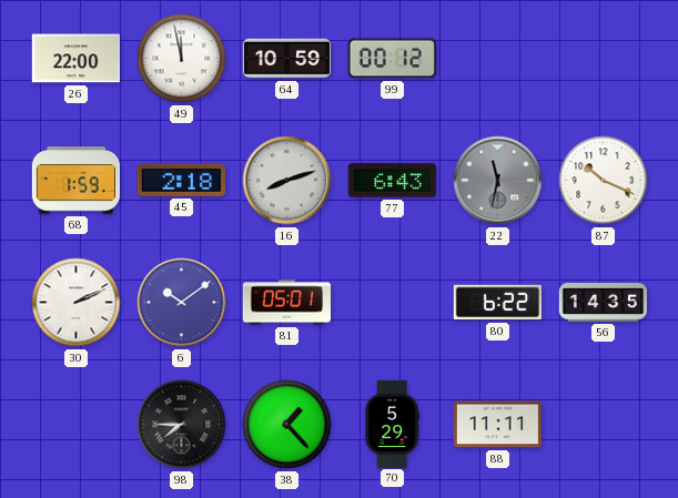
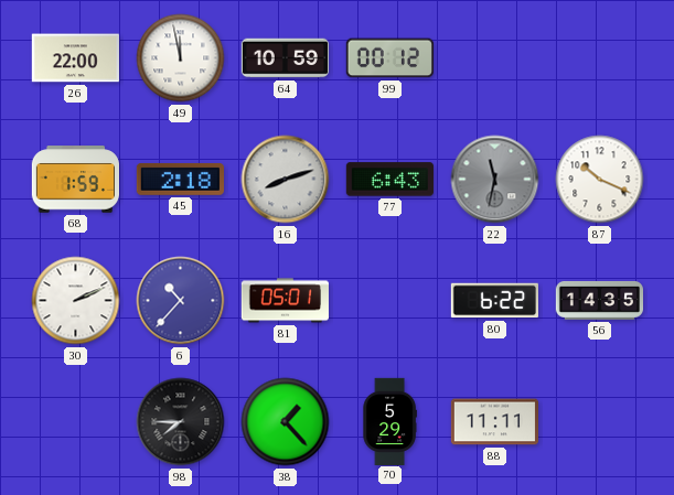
6: 10:09 -> 10:37
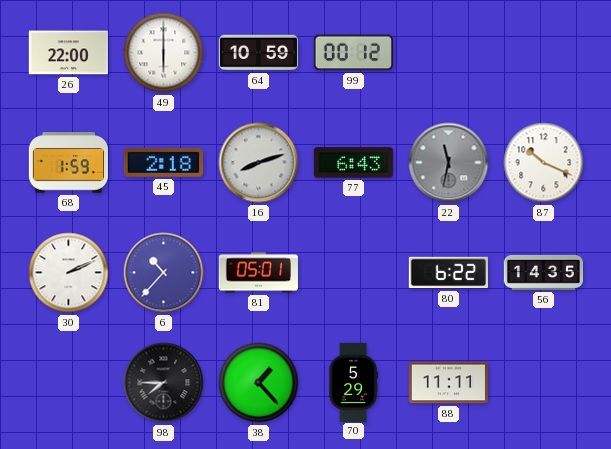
49: 11:58 -> 6:00
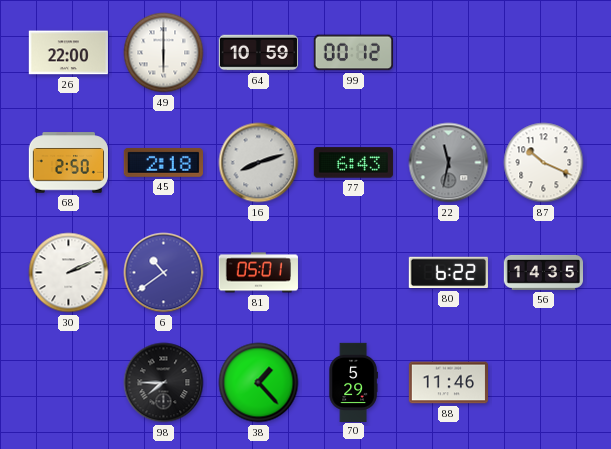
68: 1:59 -> 2:50
6: 10:37 -> 10:39
88: 11:11 -> 11:46
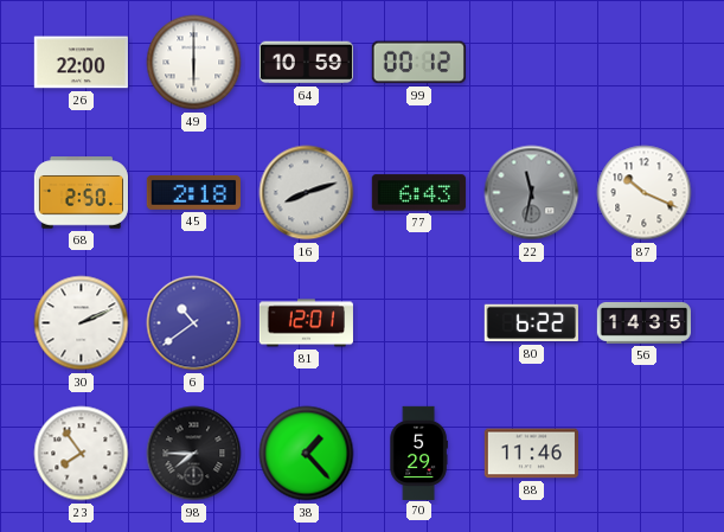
81: 05:01 -> 12:01
23: none -> 7:54
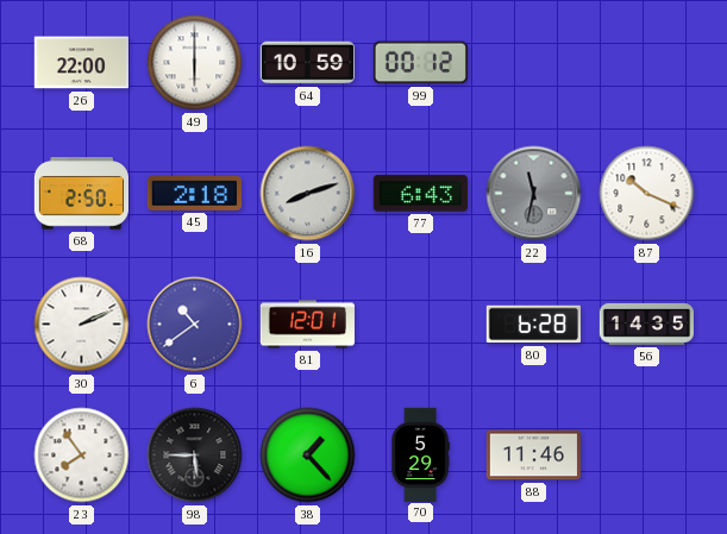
80: 6:22 -> 6:28
98: 7:45 -> 5:45
